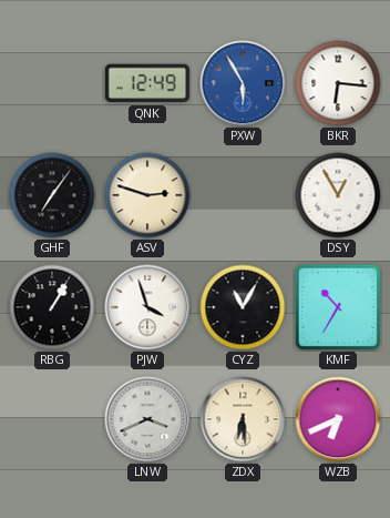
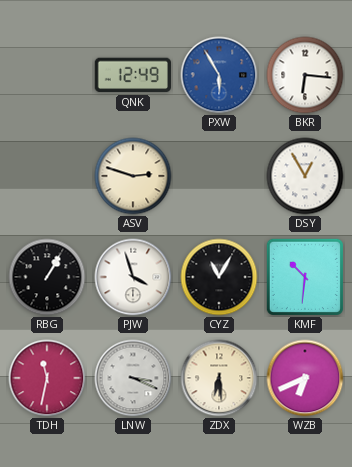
GHF: 7:06 -> none
KMF: 10:35 -> 10:31
TDH: none -> 11:32
LNW: 3:41 -> 3:19
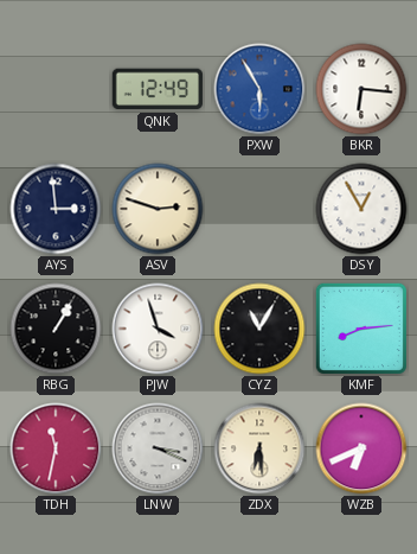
AYS: none -> 2:59
KMF: 10:31 -> 8:14
